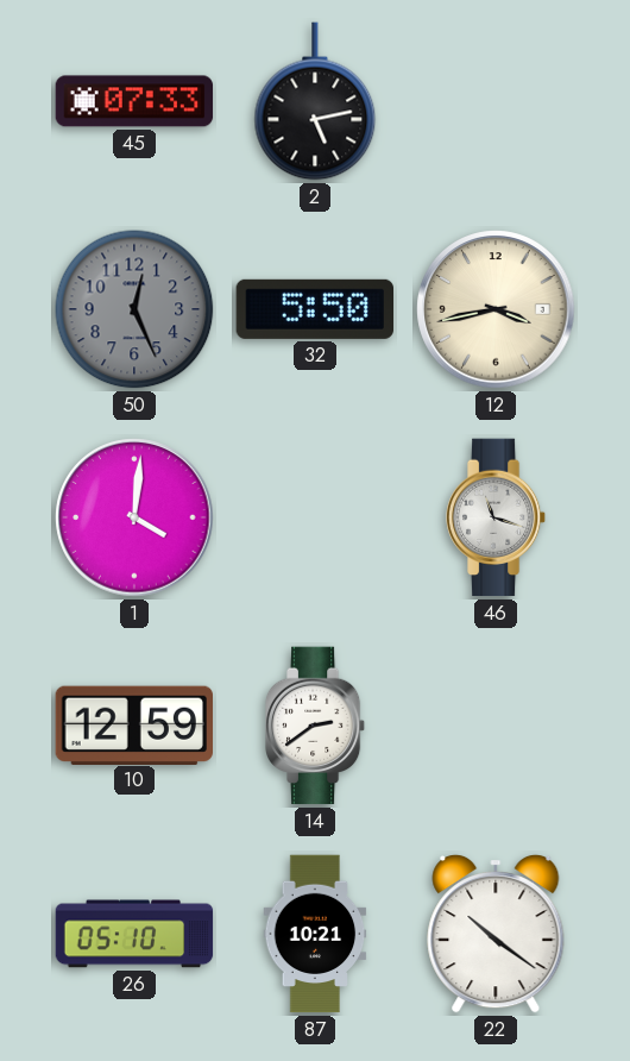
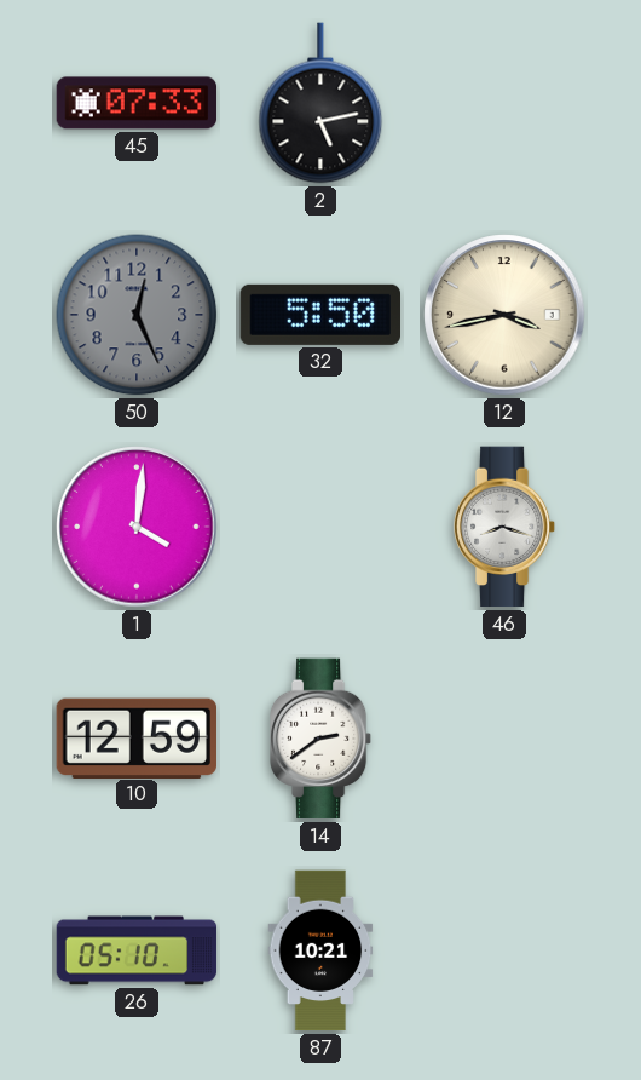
46: 11:18 -> 8:18
22: 10:21 -> none
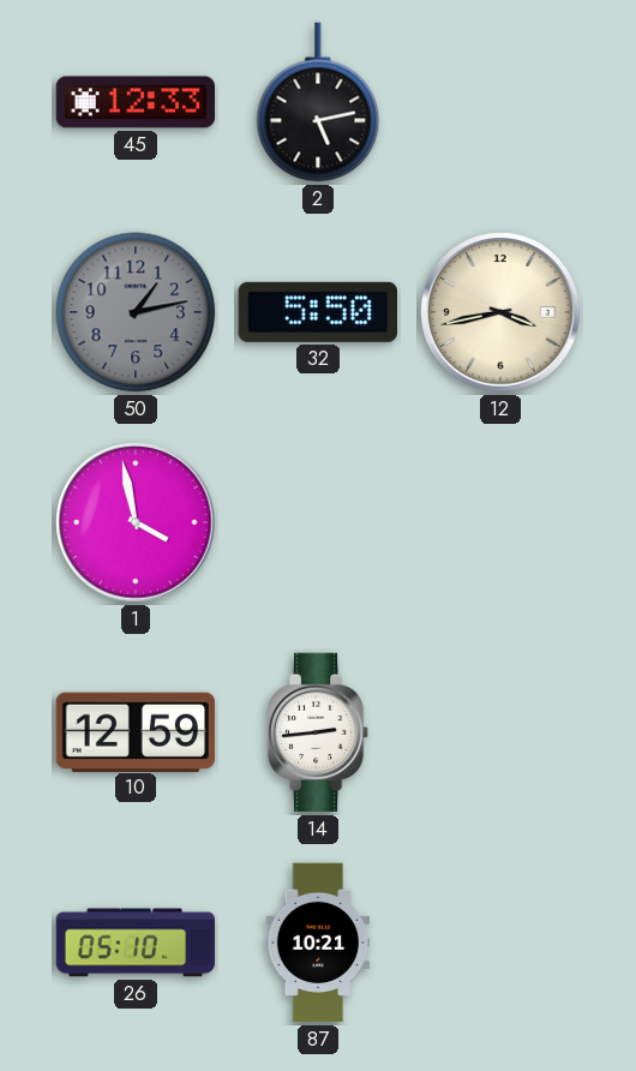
45: 07:33 -> 12:33
50: 12:26 -> 1:13
1: 4:01 -> 3:58
46: 8:18 -> none
14: 2:39 -> 2:44
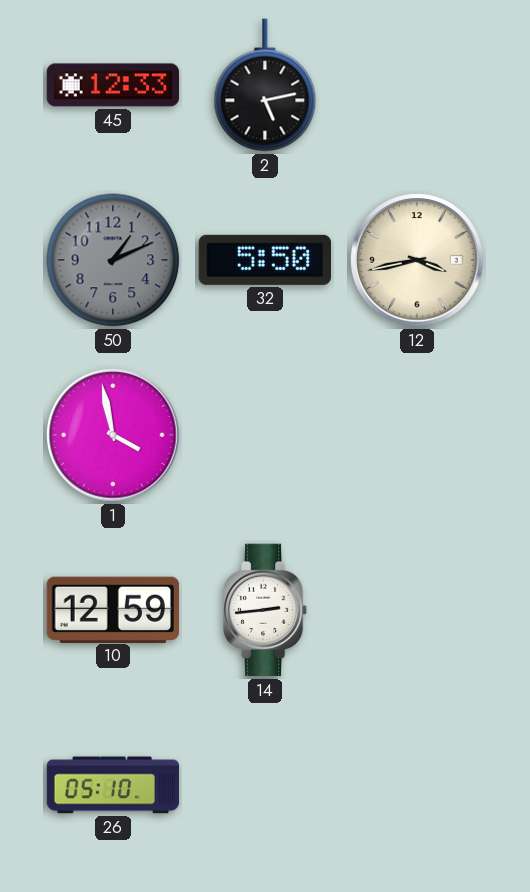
50: 1:13 -> 1:11
87: 10:21 -> none
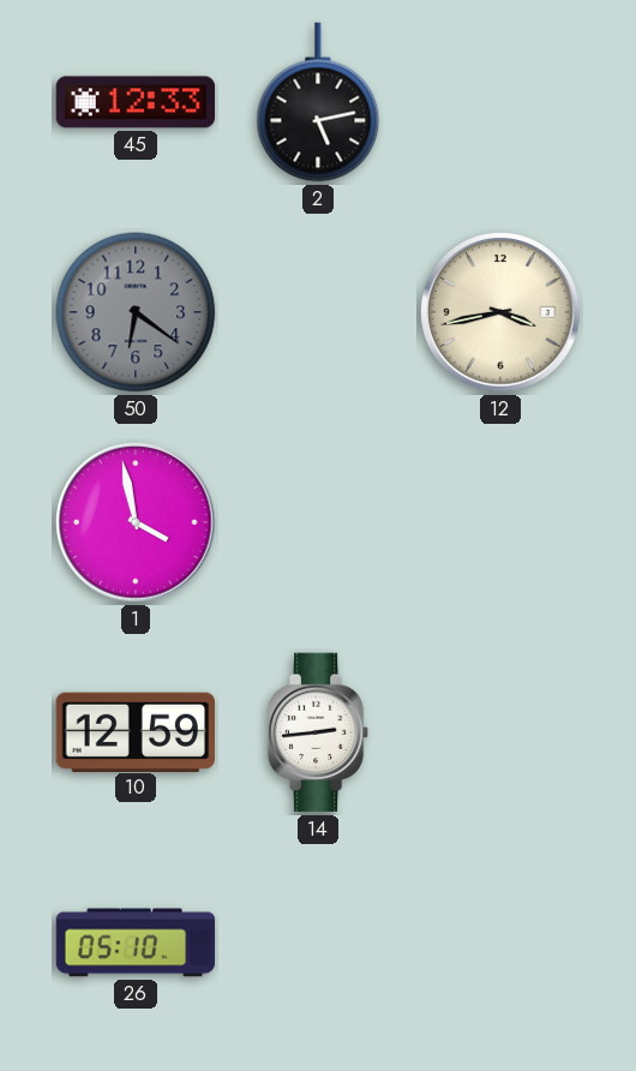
50: 1:11 -> 6:21
32: 5:50 -> none
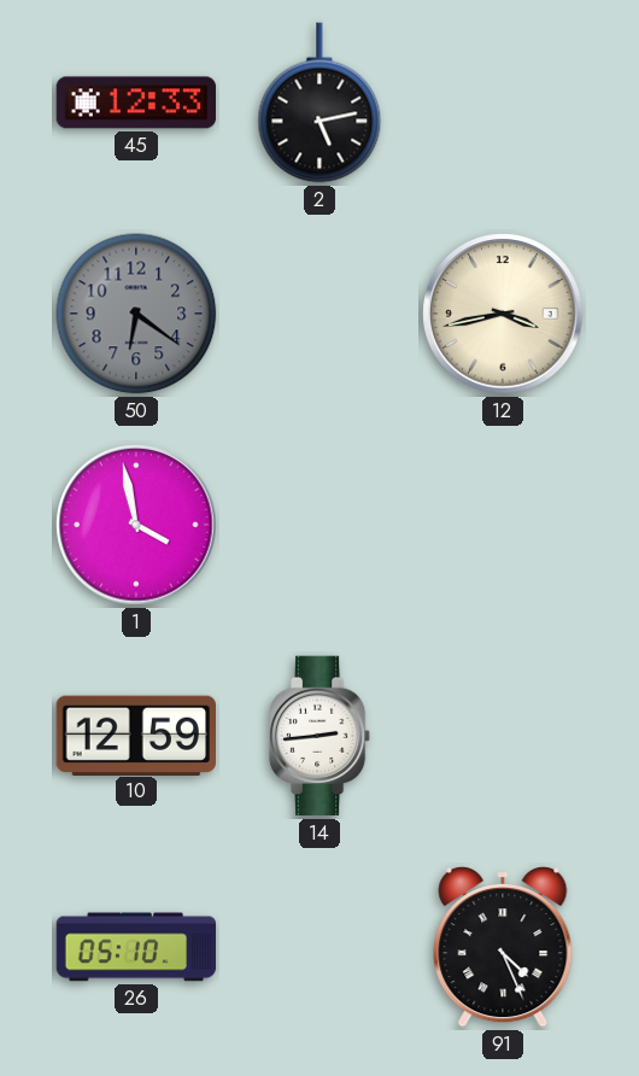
91: none -> 4:26
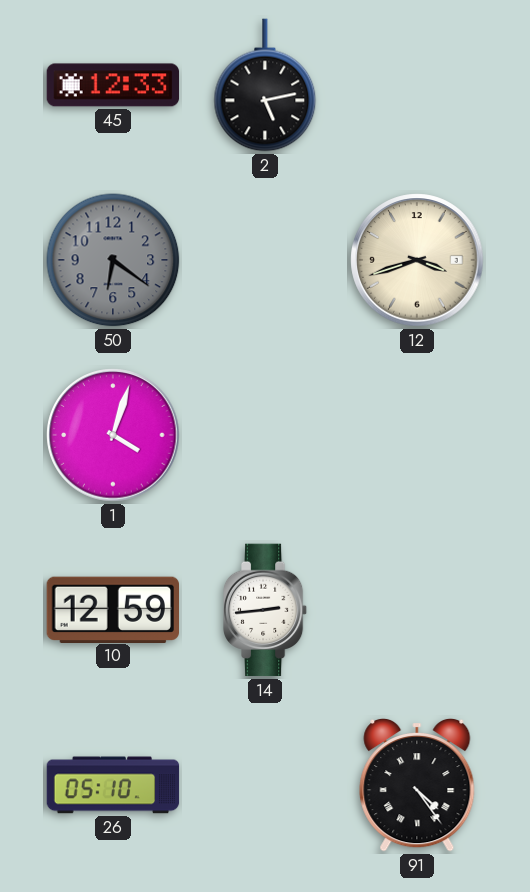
12: 3:43 -> 3:42
1: 3:58 -> 4:03
91: 4:26 -> 4:24
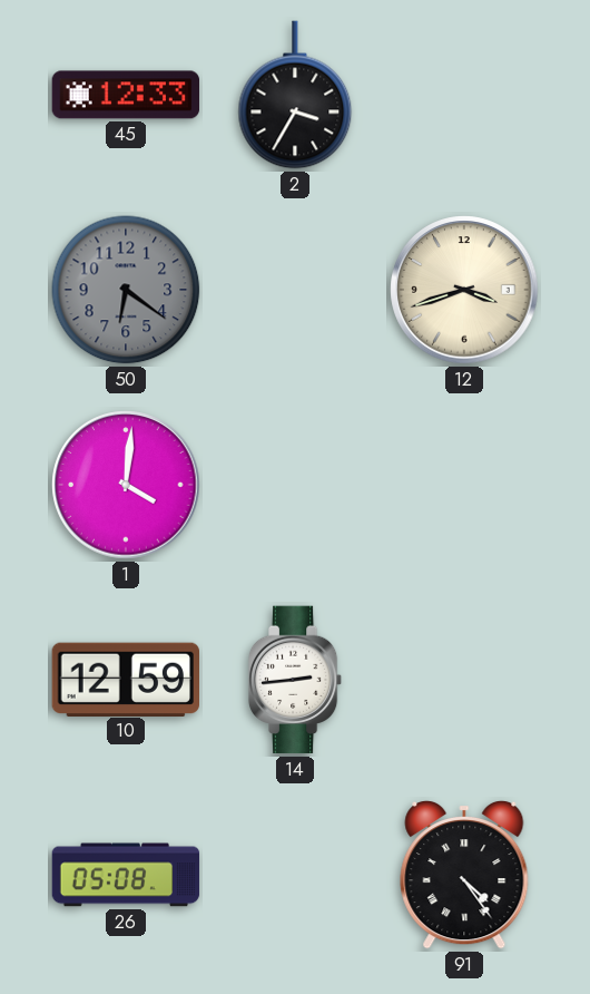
2: 5:13 -> 3:35
1: 4:03 -> 4:01
26: 05:10 -> 05:08
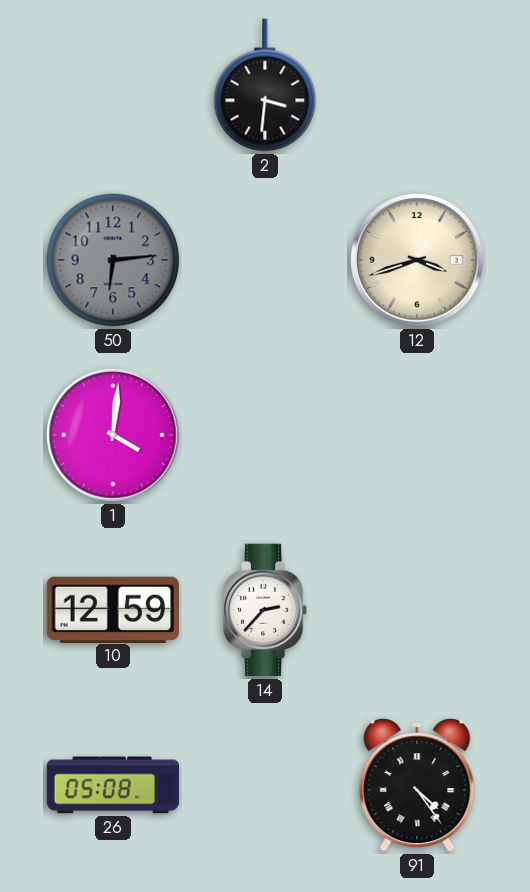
45: 12:33 -> none
2: 3:35 -> 3:31
50: 6:21 -> 6:14
14: 2:44 -> 2:37
